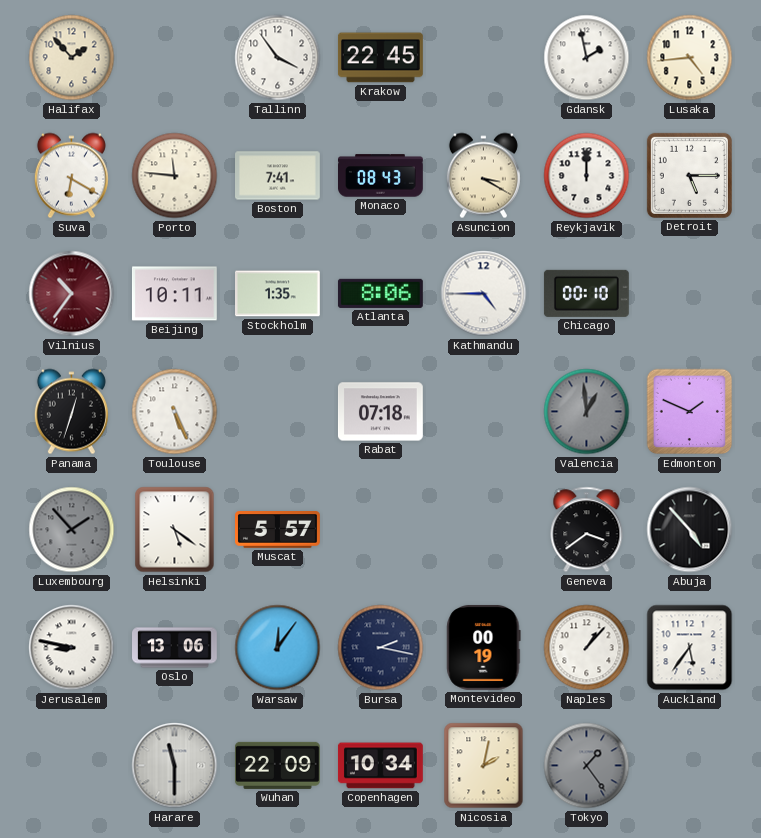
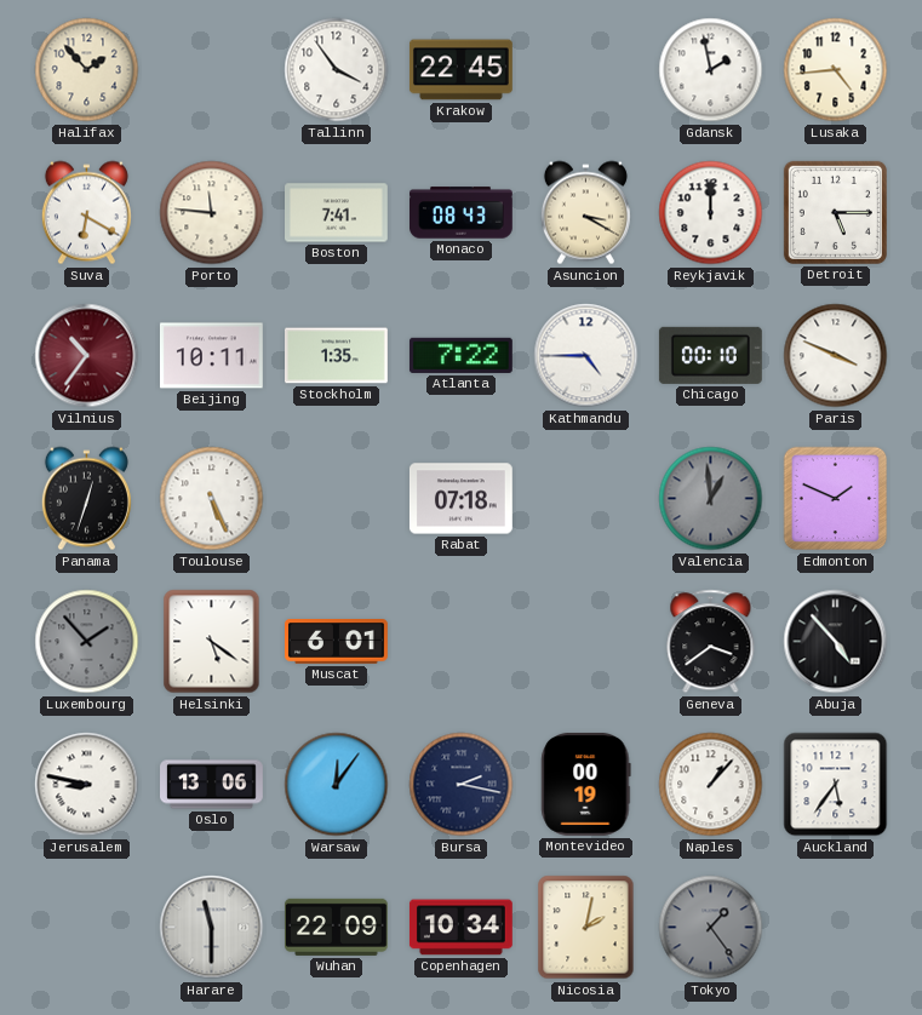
Atlanta: 8:06 -> 7:22
Paris: none -> 3:49
Muscat: 5:57 -> 6:01
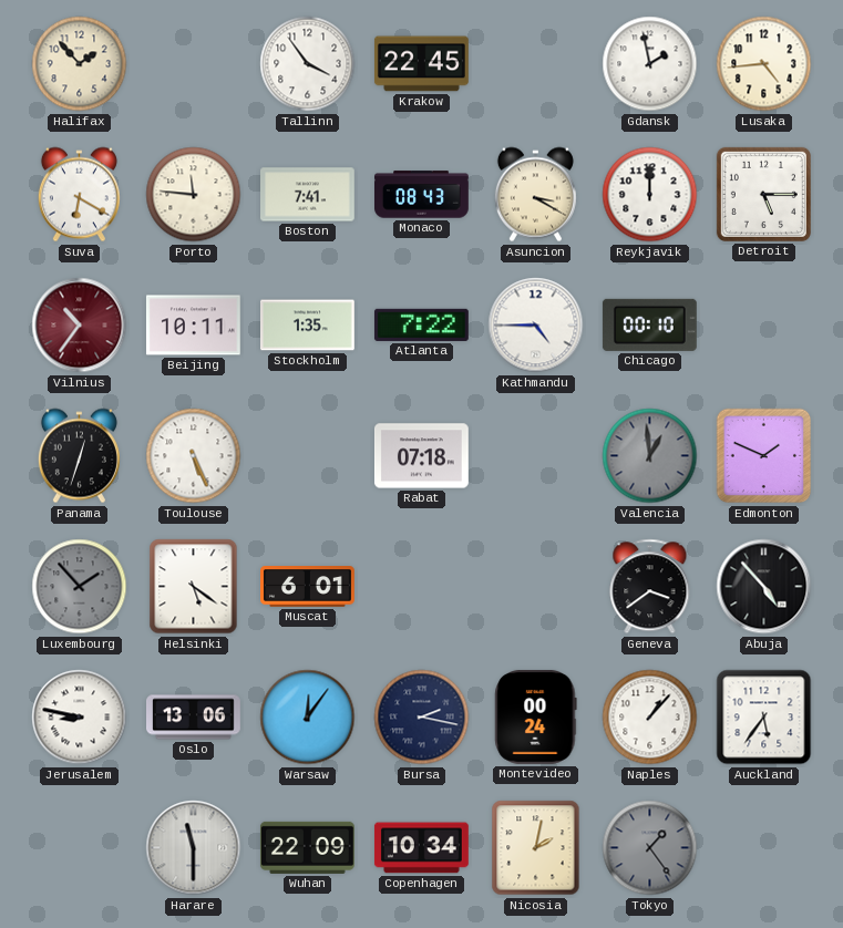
Paris: 3:49 -> none
Montevideo: 00:19 -> 00:24
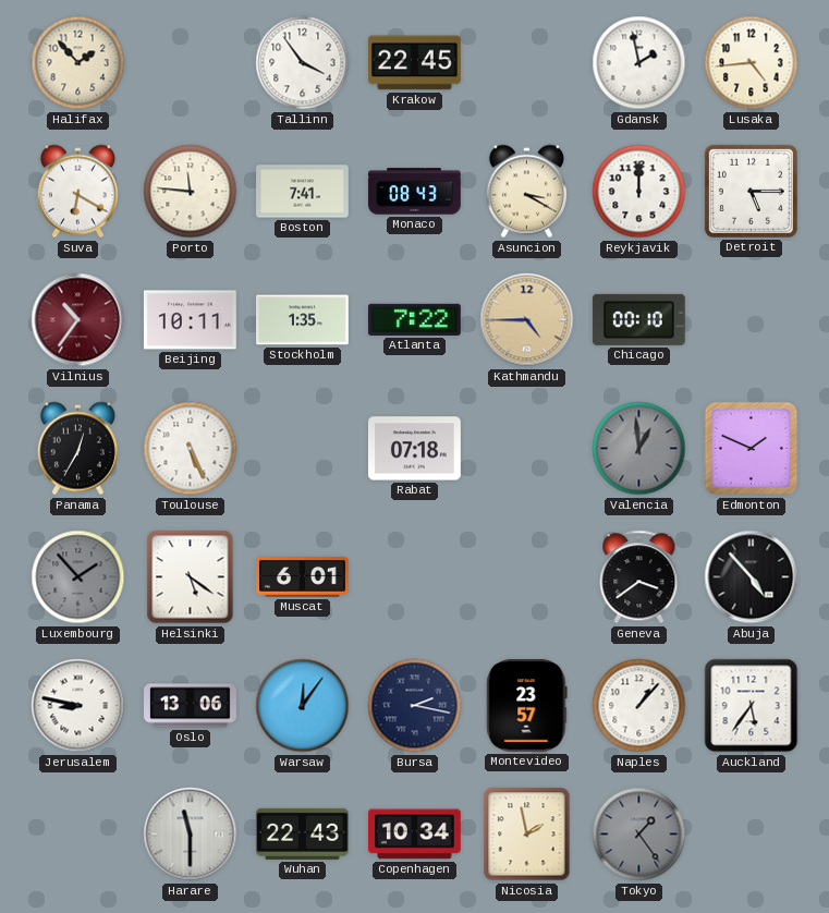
Kathmandu dial: white -> champagne
Panama: 12:33 -> 12:35
Montevideo: 00:24 -> 23:57
Wuhan: 22:09 -> 22:43
Nicosia: 2:02 -> 1:58
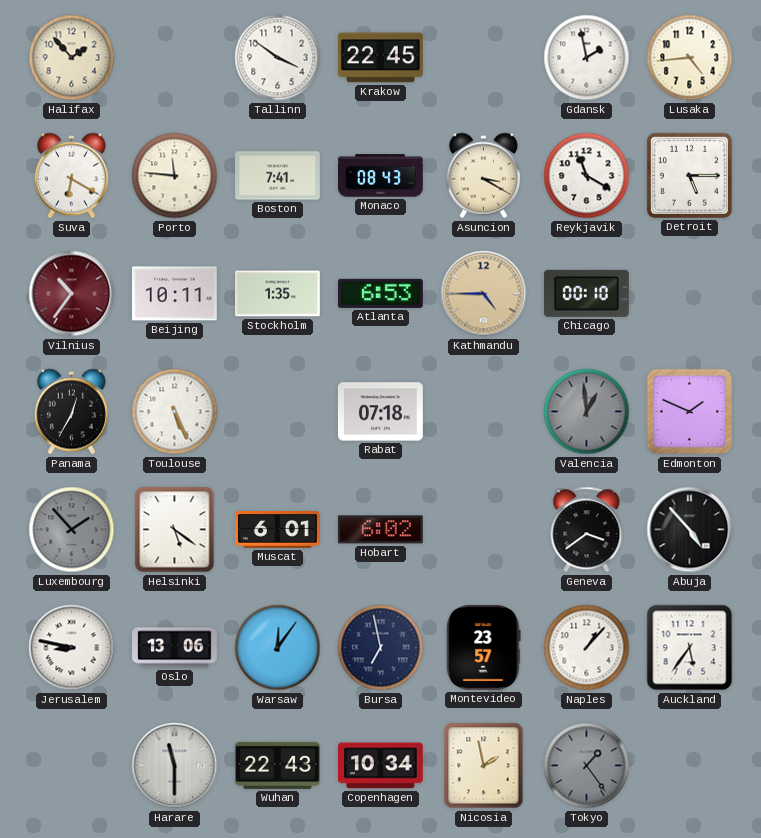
Tallinn: 3:54 -> 3:51
Reykjavik: 12:00 -> 11:20
Atlanta: 7:22 -> 6:53
Hobart: none -> 6:02
Bursa: 2:17 -> 6:58
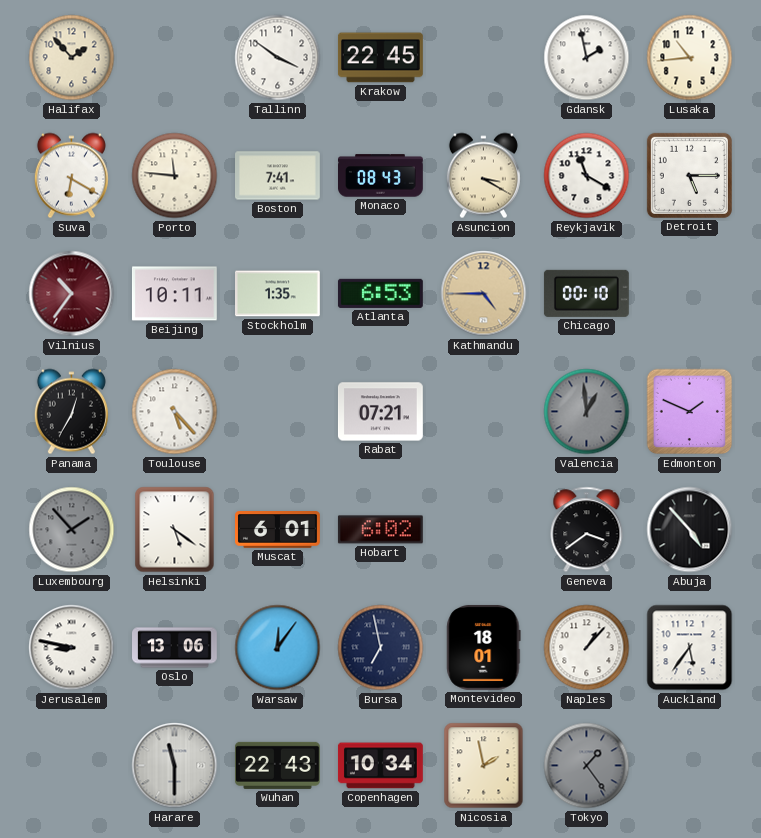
Lusaka: 4:44 -> 10:44
Toulouse: 5:26 -> 5:23
Rabat: 07:18 -> 07:21
Montevideo: 23:57 -> 18:01
